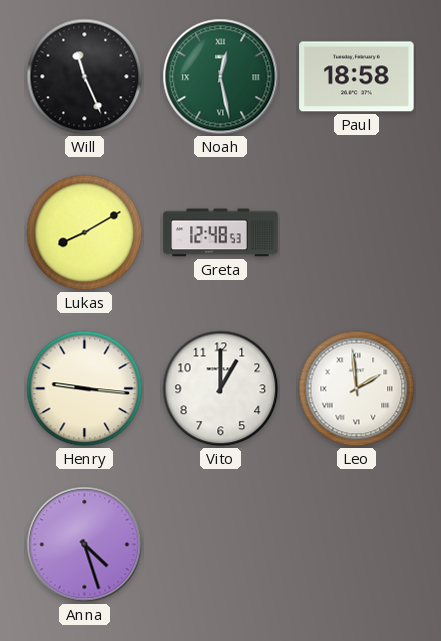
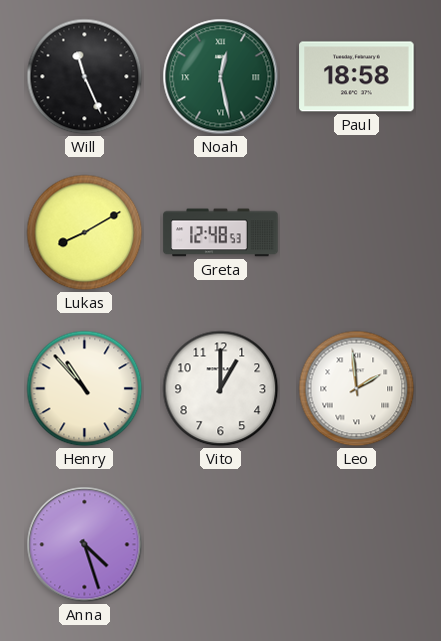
Henry: 9:16 -> 10:53
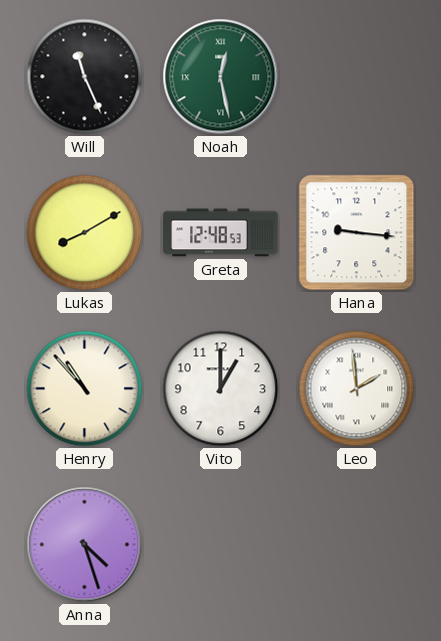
Paul: 18:58 -> none
Hana: none -> 9:16
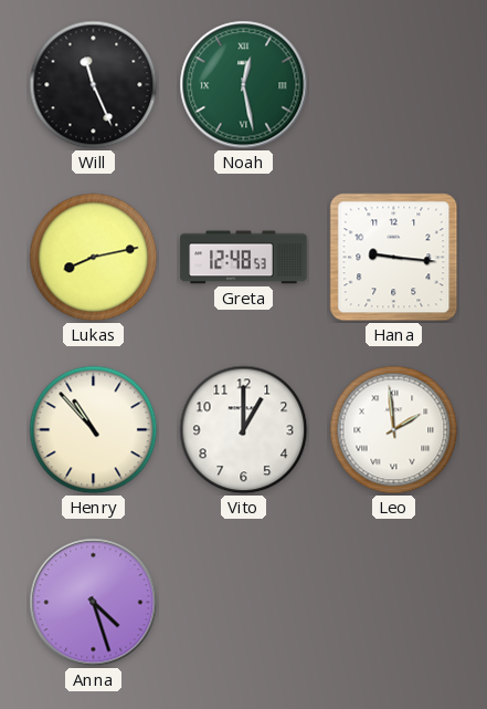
Lukas: 8:10 -> 8:13
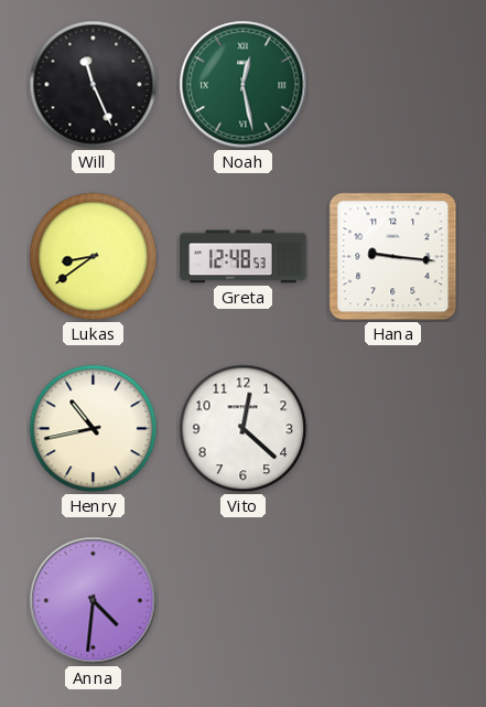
Lukas: 8:13 -> 8:39
Henry: 10:53 -> 10:43
Vito: 1:00 -> 12:22
Leo: 1:59 -> none
Anna: 4:27 -> 4:31
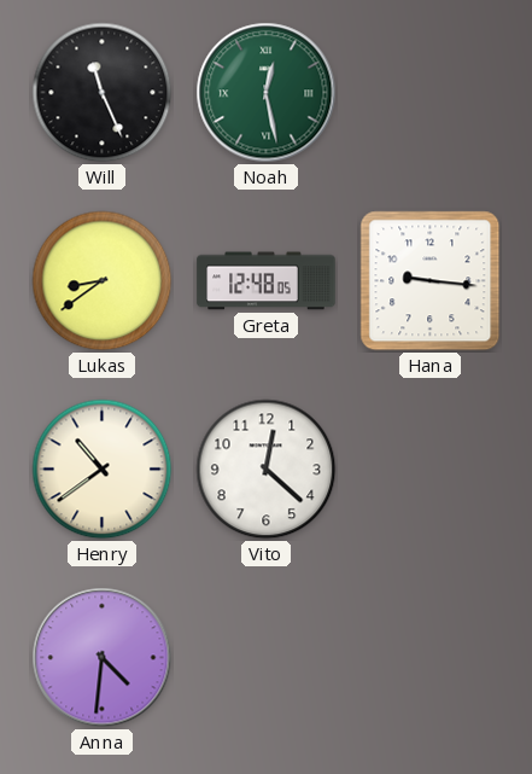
Greta: 12:48:53 -> 12:48:05
Henry: 10:43 -> 10:39
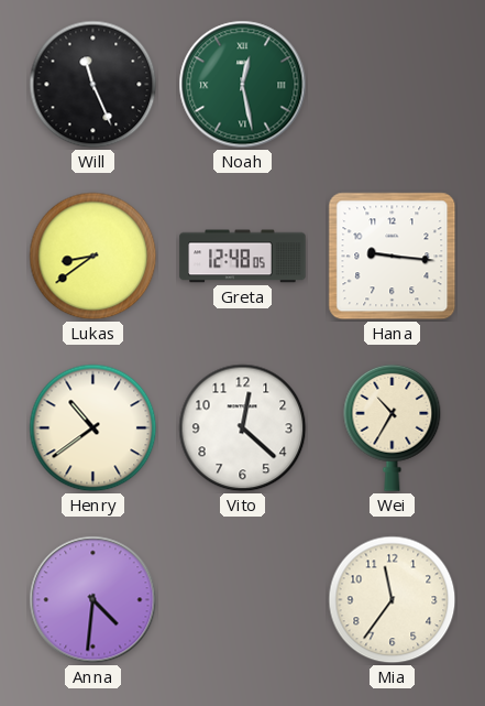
Wei: none -> 10:35
Mia: none -> 11:36
